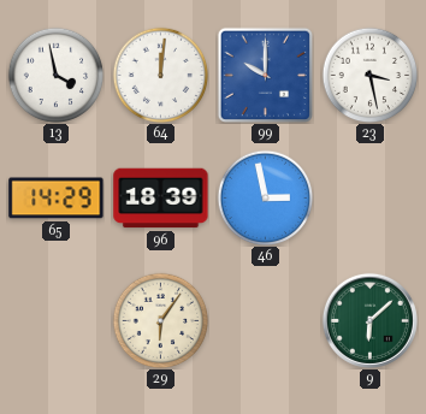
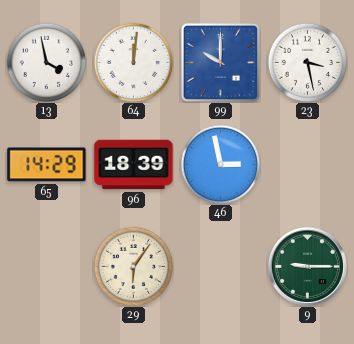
9: 6:08 -> 9:15
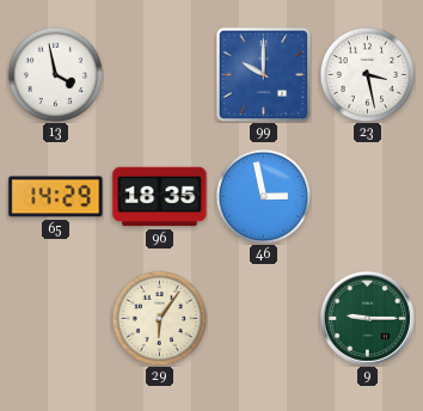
64: 12:01 -> none
96: 18:39 -> 18:35
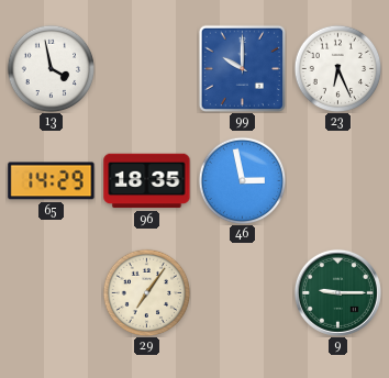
23: 3:28 -> 6:26
29: 6:06 -> 7:06
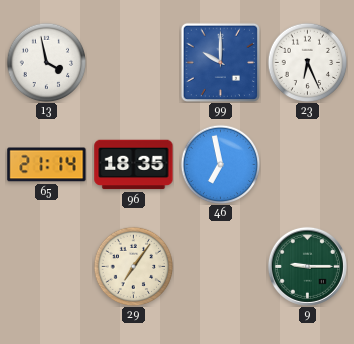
65: 14:29 -> 21:14
46: 2:58 -> 6:58
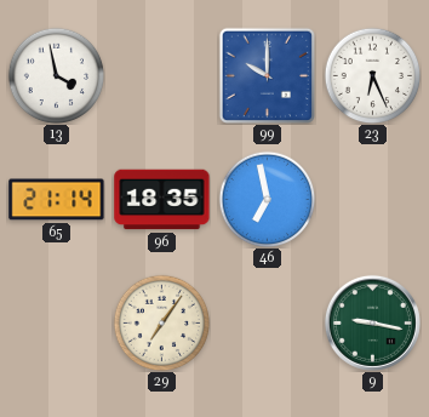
9: 9:15 -> 9:17
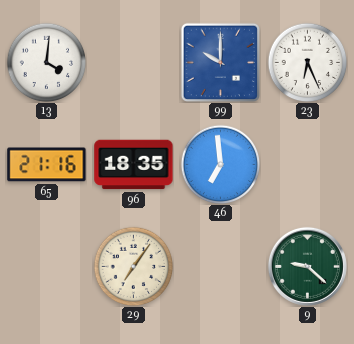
13: 3:58 -> 4:01
65: 21:14 -> 21:16
46: 6:58 -> 6:59
9: 9:17 -> 9:22
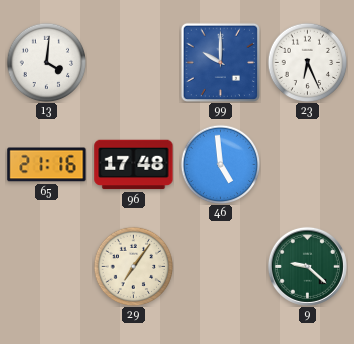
96: 18:35 -> 17:48
46: 6:59 -> 4:59
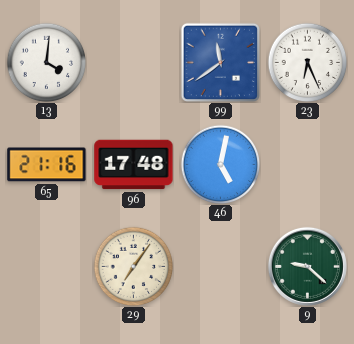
99: 10:00 -> 11:39
46: 4:59 -> 5:02
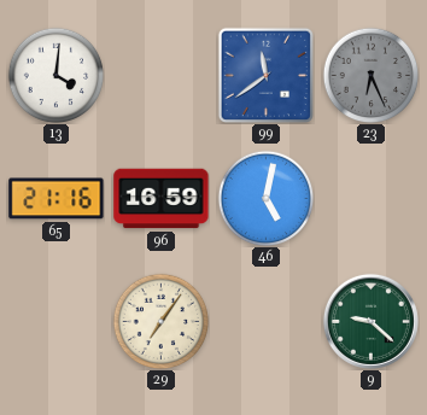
23 dial: white -> grey
96: 17:48 -> 16:59
